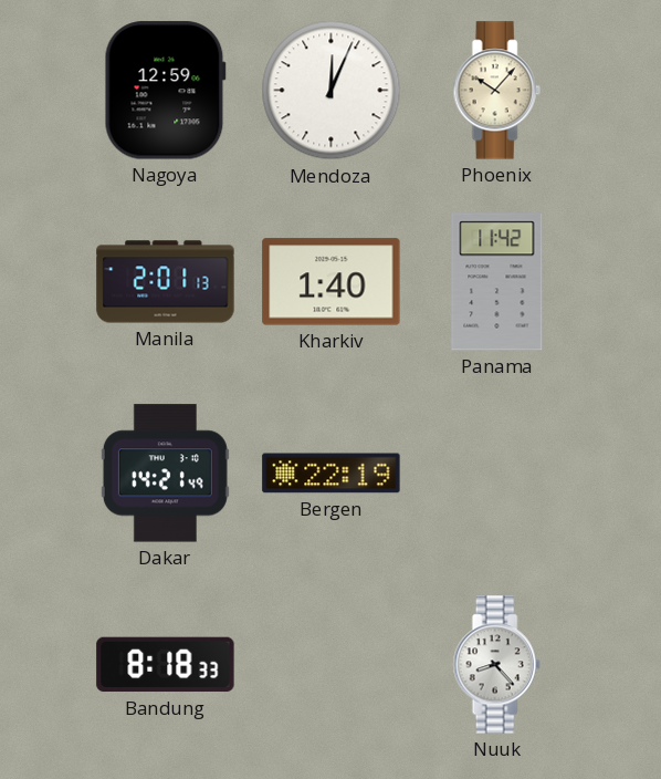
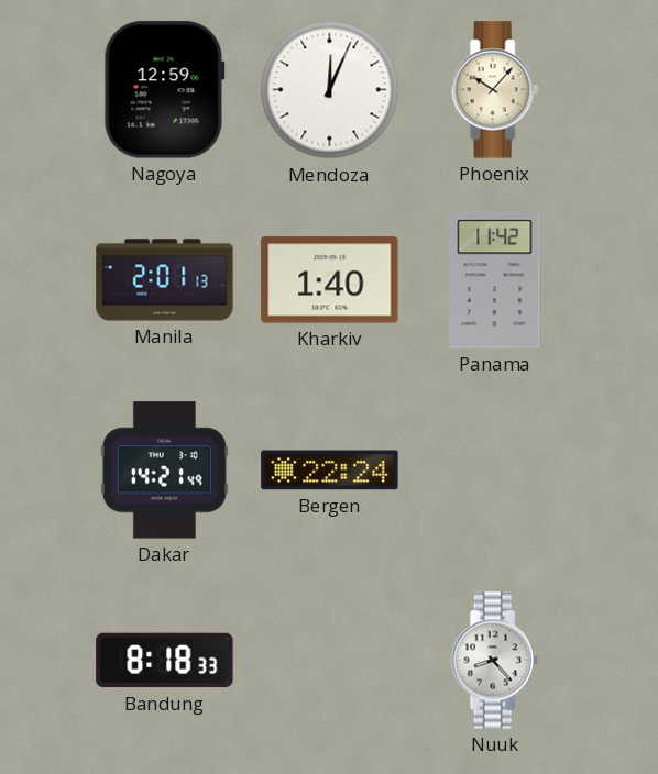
Bergen: 22:19 -> 22:24
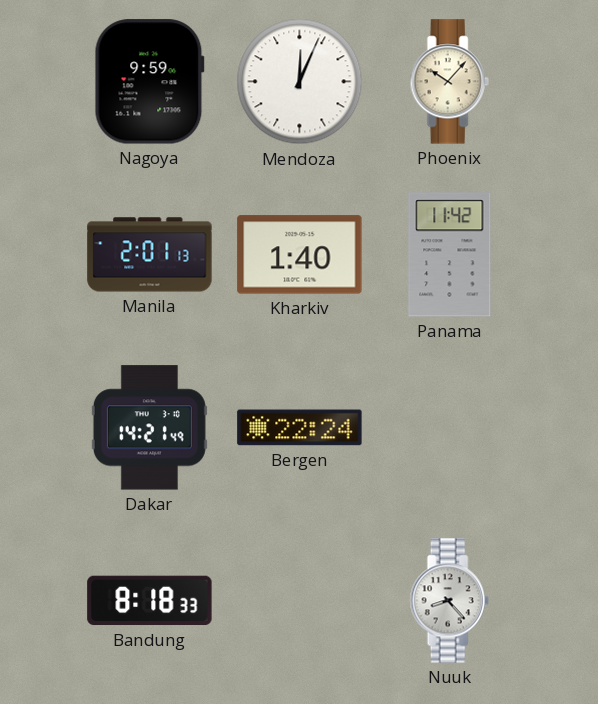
Nagoya: 12:59 -> 9:59
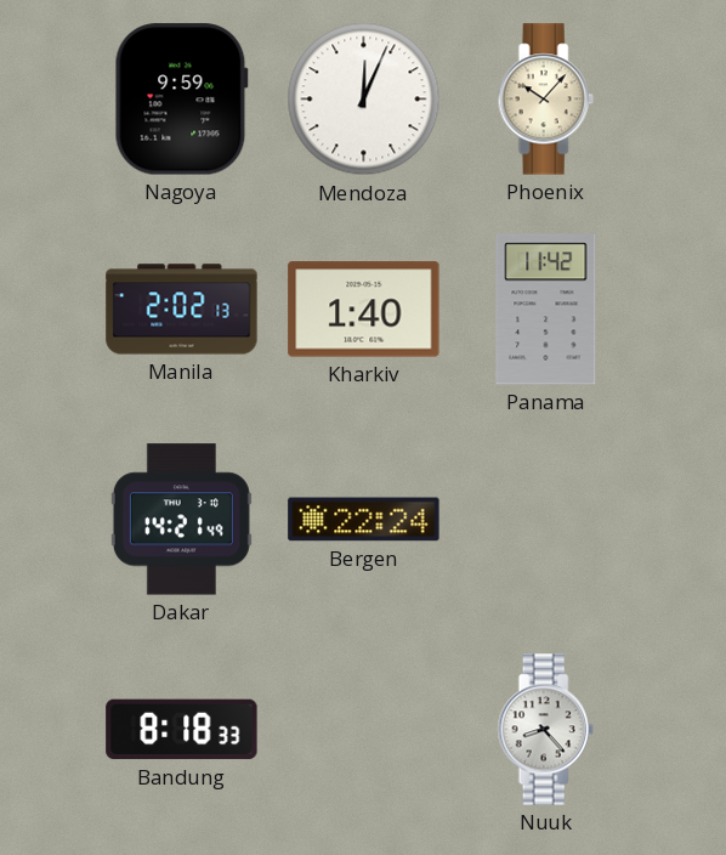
Manila: 2:01 -> 2:02
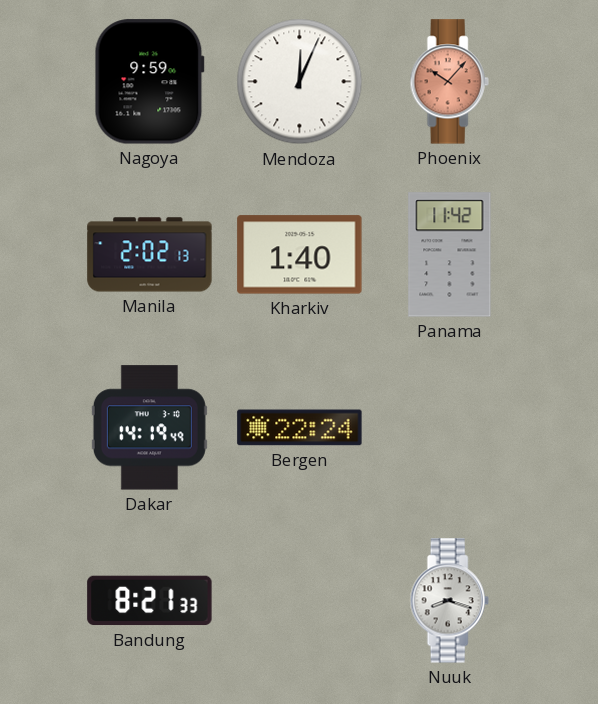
Phoenix dial: cream -> salmon
Dakar: 14:21 -> 14:19
Bandung: 8:18 -> 8:21
Nuuk: 8:23 -> 8:18
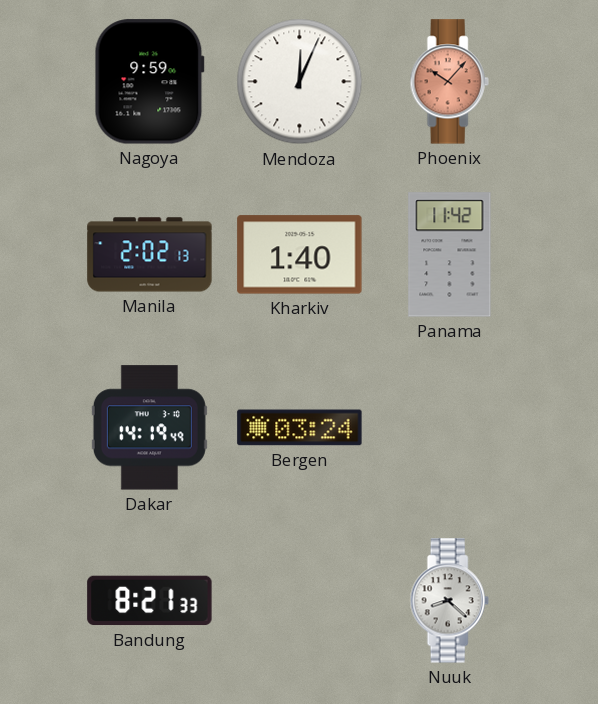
Bergen: 22:24 -> 03:24
Nuuk: 8:18 -> 8:22
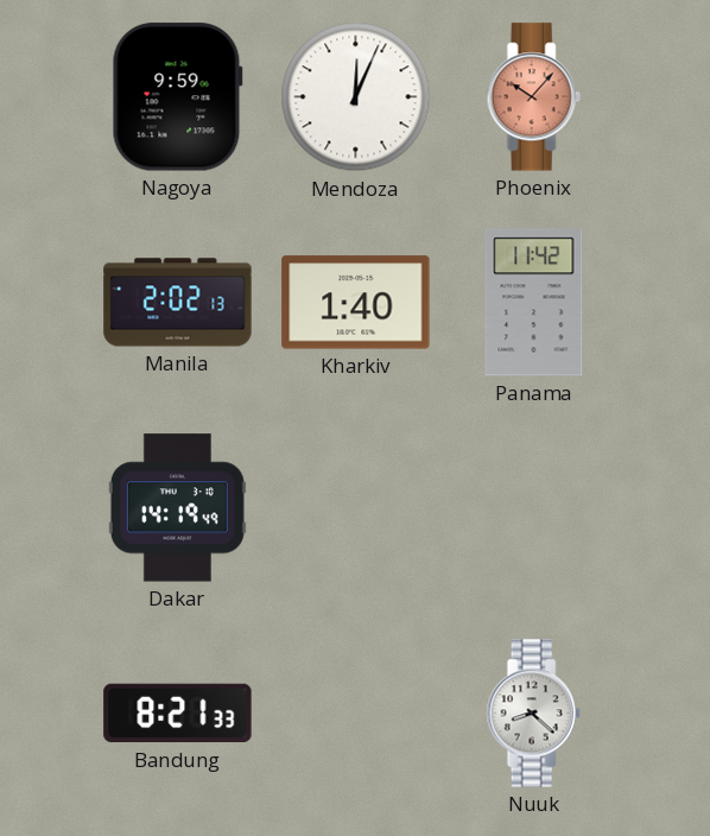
Bergen: 03:24 -> none
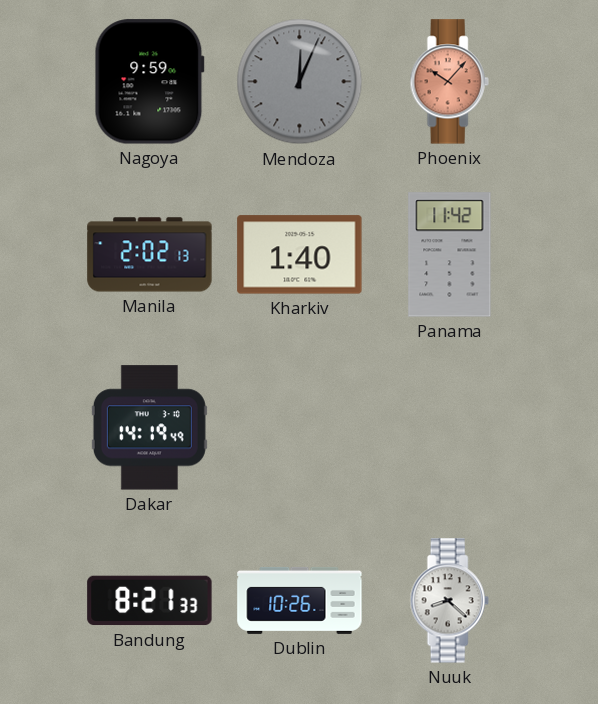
Mendoza dial: white -> grey
Dublin: none -> 10:26
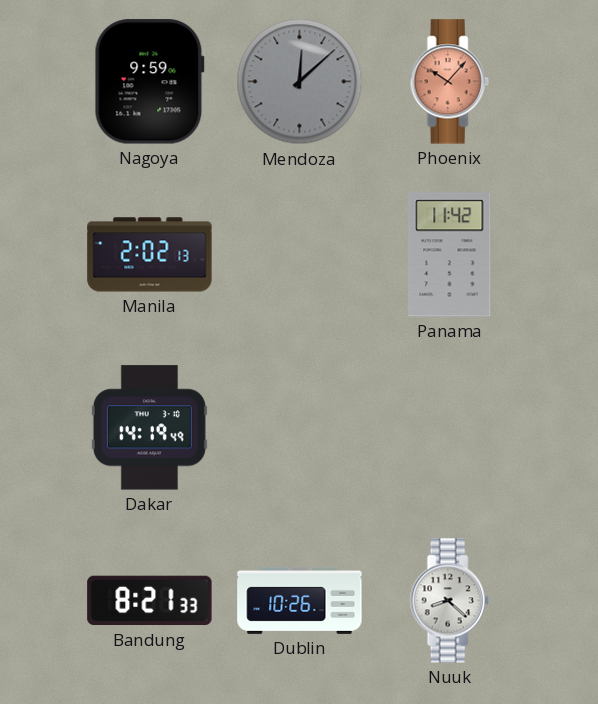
Mendoza: 12:04 -> 12:08
Kharkiv: 1:40 -> none
